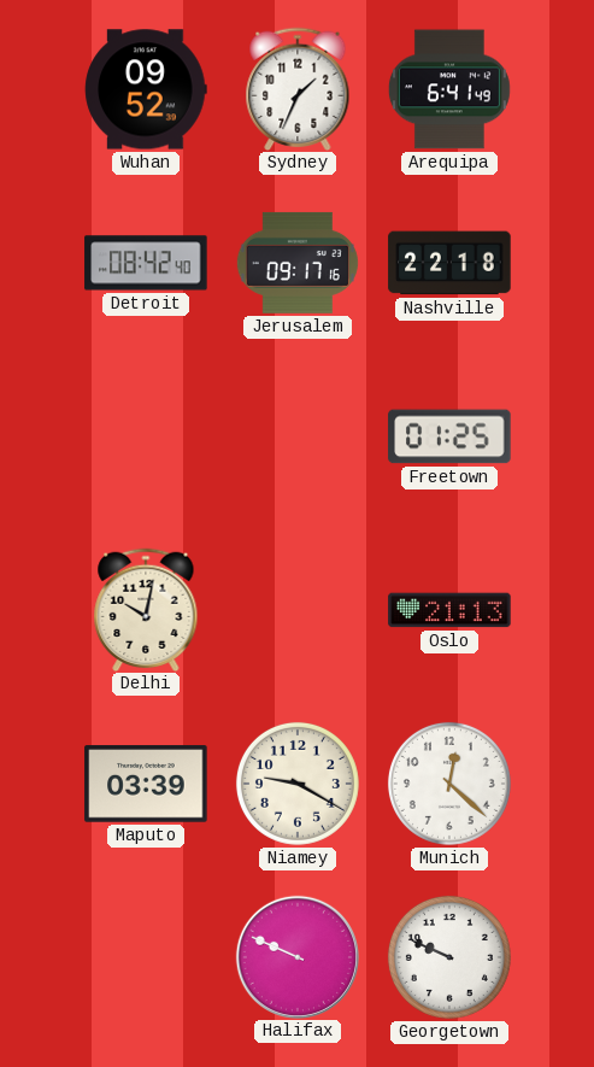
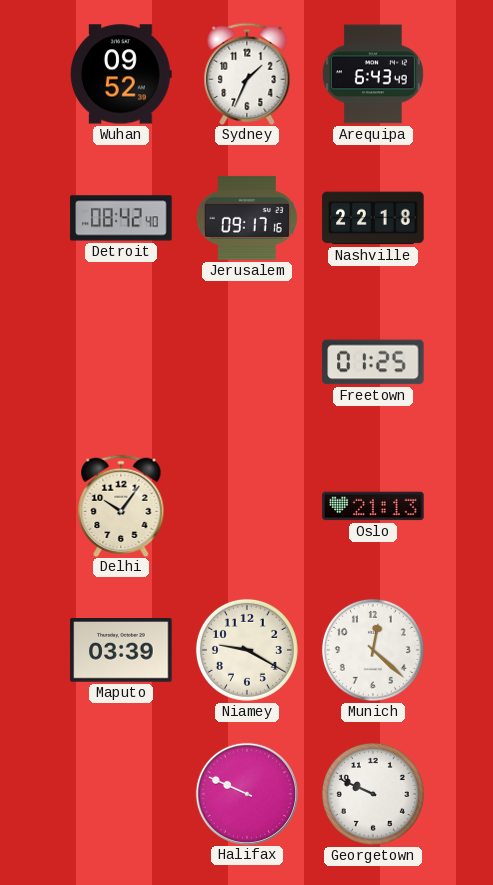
Arequipa: 6:41 -> 6:43
Delhi: 10:02 -> 10:06
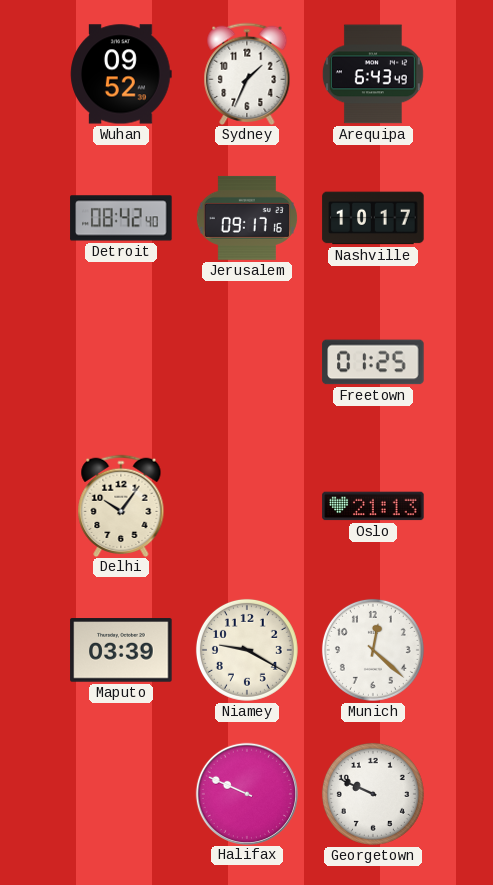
Nashville: 22:18 -> 10:17
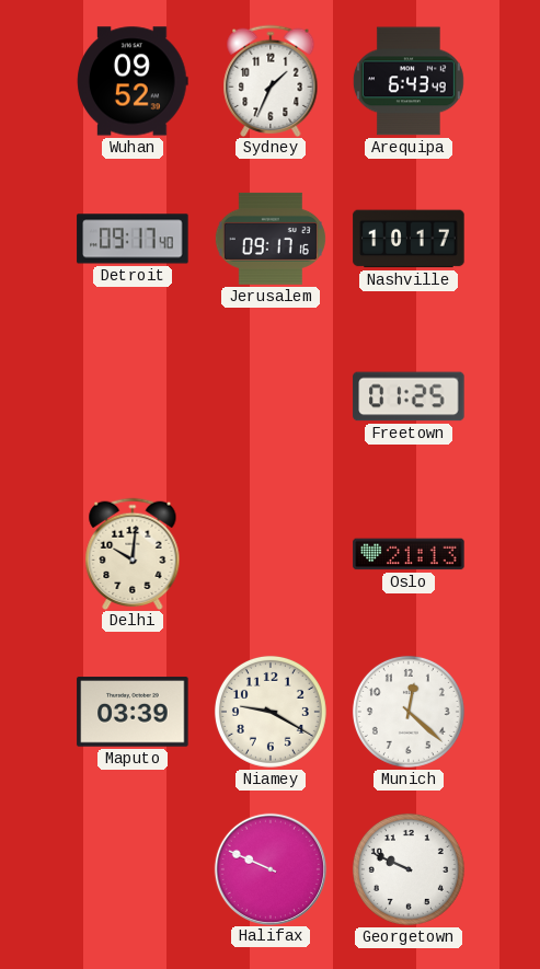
Detroit: 08:42 -> 09:17
Delhi: 10:06 -> 10:01
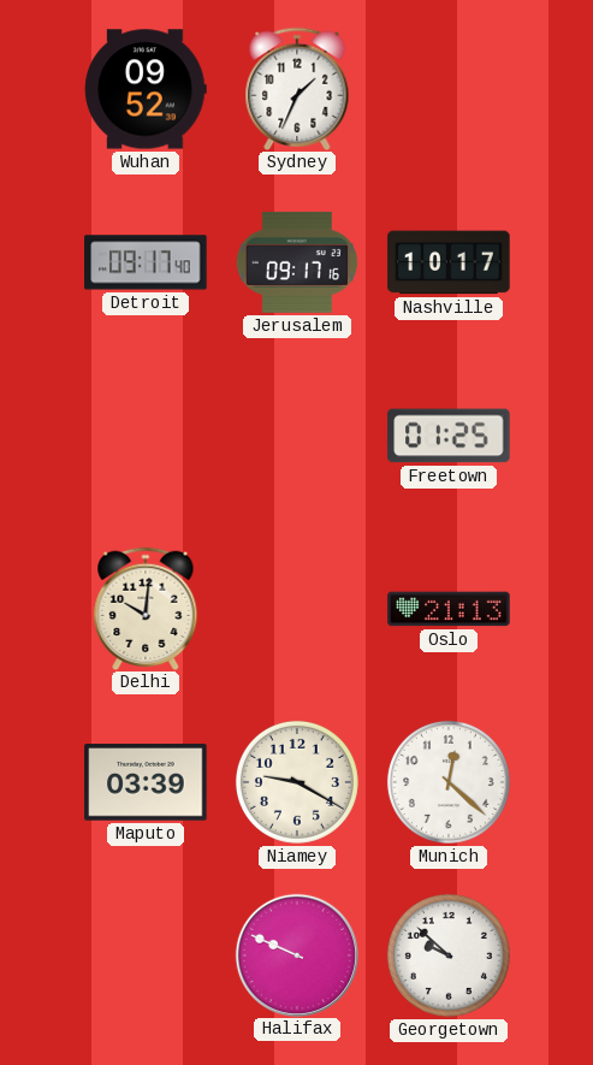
Arequipa: 6:43 -> none
Georgetown: 9:49 -> 9:52
